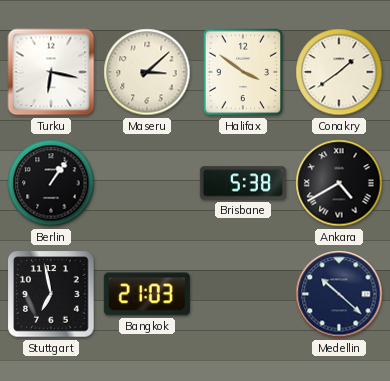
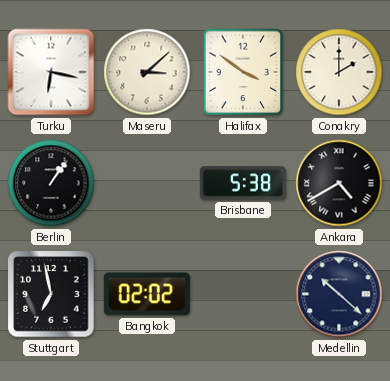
Conakry: 1:39 -> 2:00
Bangkok: 21:03 -> 02:02
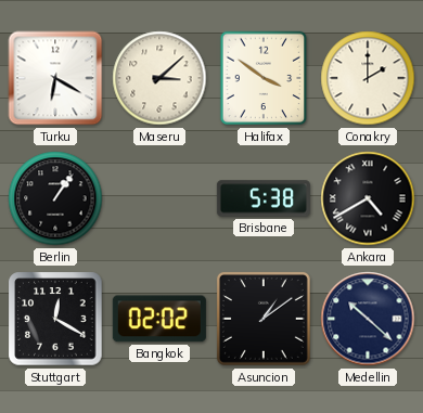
Turku: 6:17 -> 6:20
Stuttgart: 6:58 -> 12:20
Asuncion: none -> 1:09
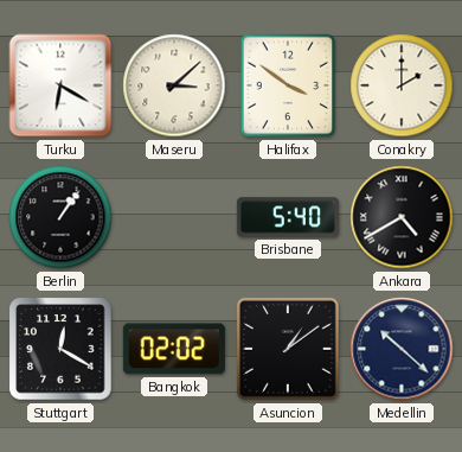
Brisbane: 5:38 -> 5:40
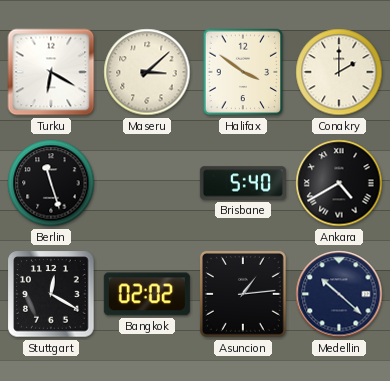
Berlin: 1:06 -> 11:27
Asuncion: 1:09 -> 1:14
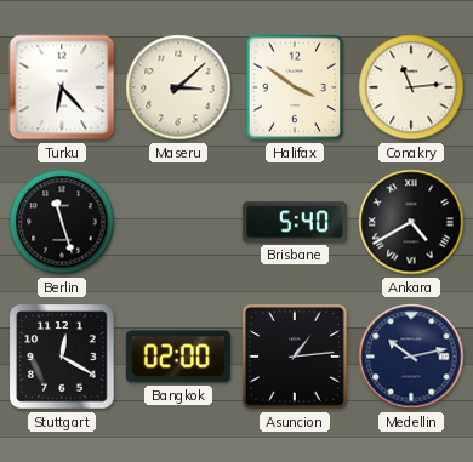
Turku: 6:20 -> 6:23
Conakry: 2:00 -> 11:14
Bangkok: 02:02 -> 02:00
Medellin: 10:22 -> 10:13
